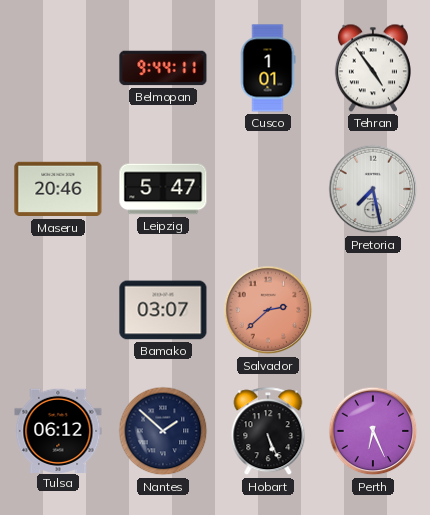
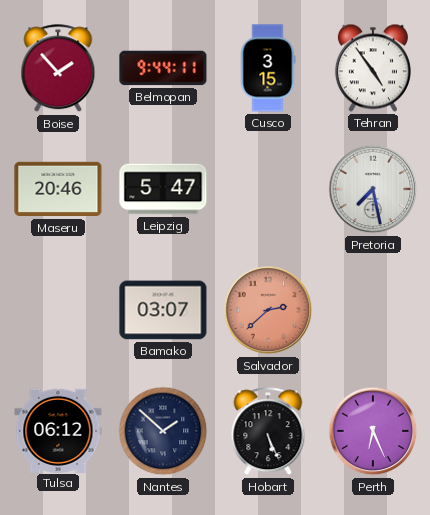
Boise: none -> 1:53
Cusco: 1:01 -> 3:15
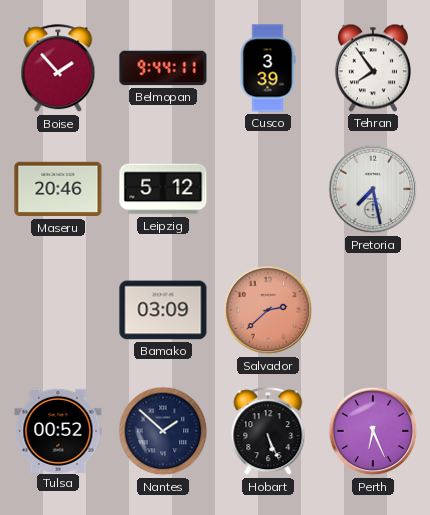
Cusco: 3:15 -> 3:39
Tehran: 4:54 -> 7:54
Leipzig: 5:47 -> 5:12
Bamako: 03:07 -> 03:09
Tulsa: 06:12 -> 00:52
